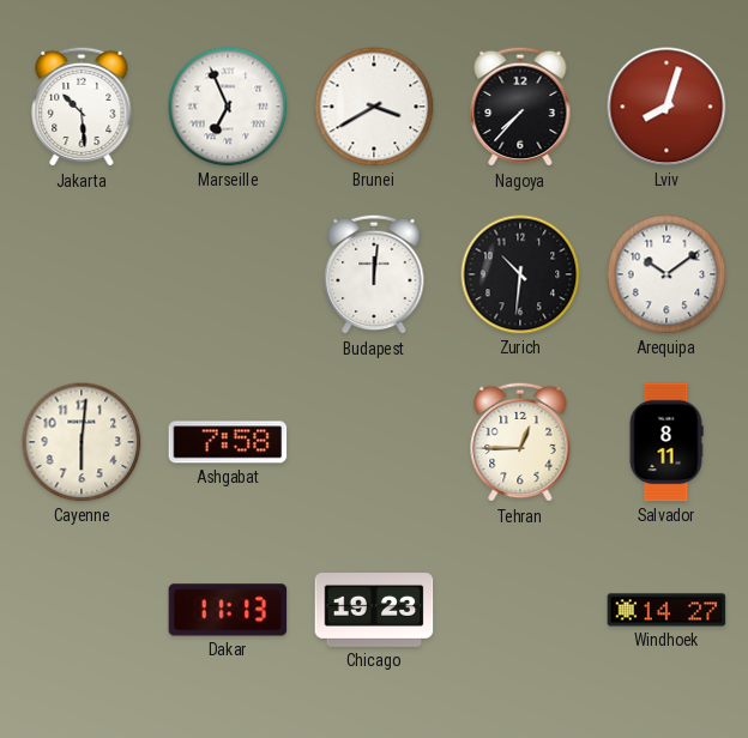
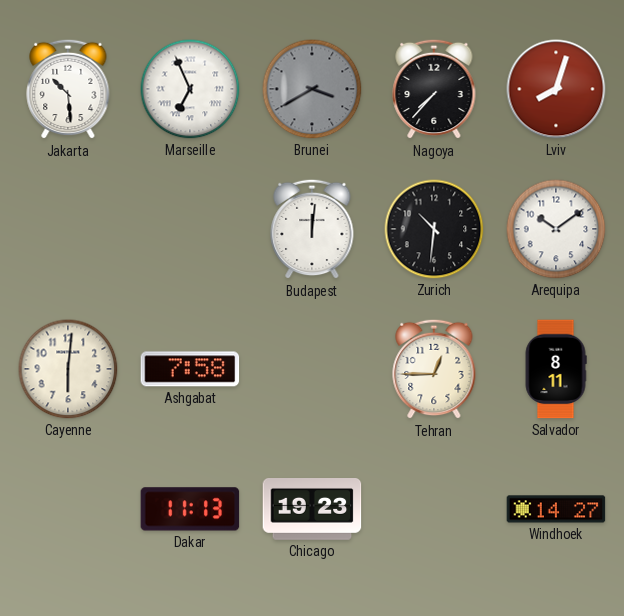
Brunei dial: white -> grey
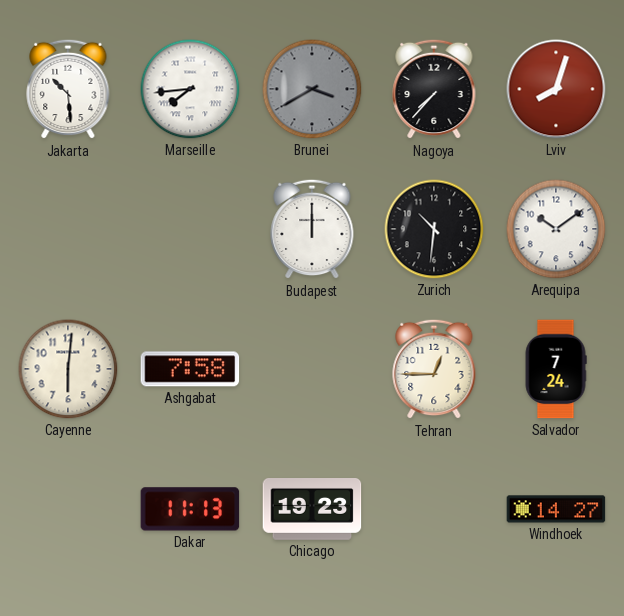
Marseille: 6:56 -> 7:44
Budapest: 12:01 -> 12:00
Salvador: 8:11 -> 7:24
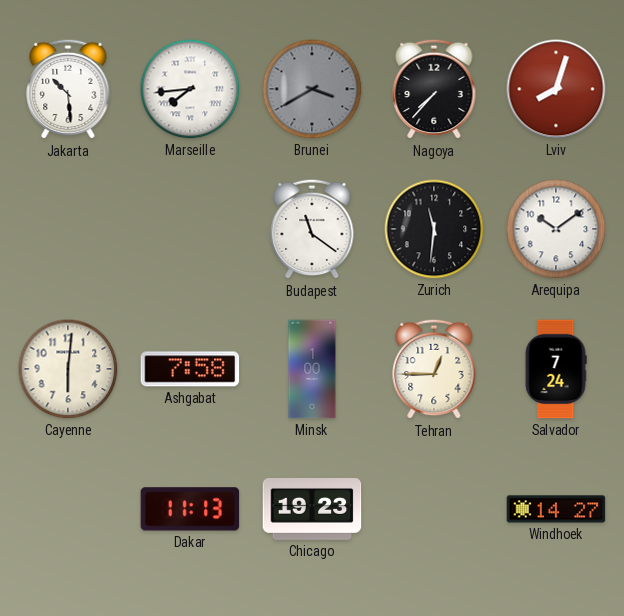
Budapest: 12:00 -> 11:21
Zurich: 10:31 -> 11:31
Minsk: none -> 1:00
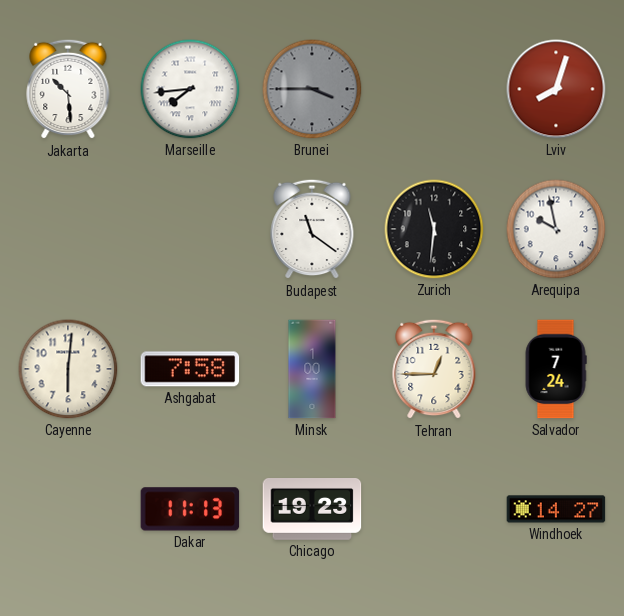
Brunei: 3:40 -> 3:45
Nagoya: 7:37 -> none
Arequipa: 10:09 -> 9:58
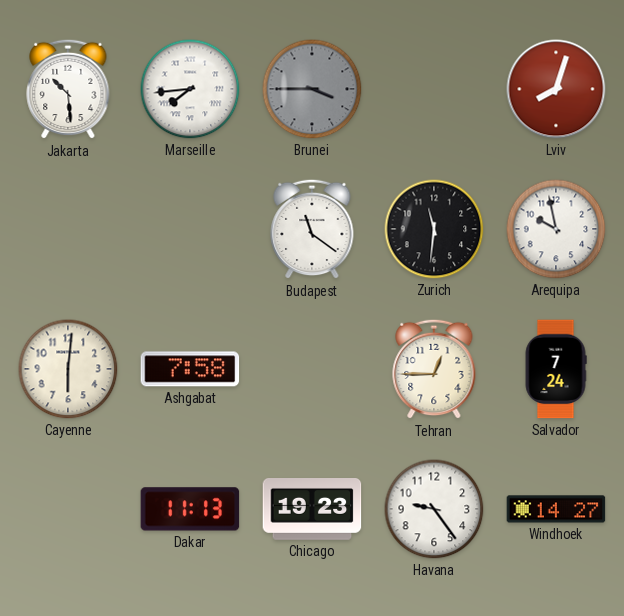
Minsk: 1:00 -> none
Havana: none -> 9:24
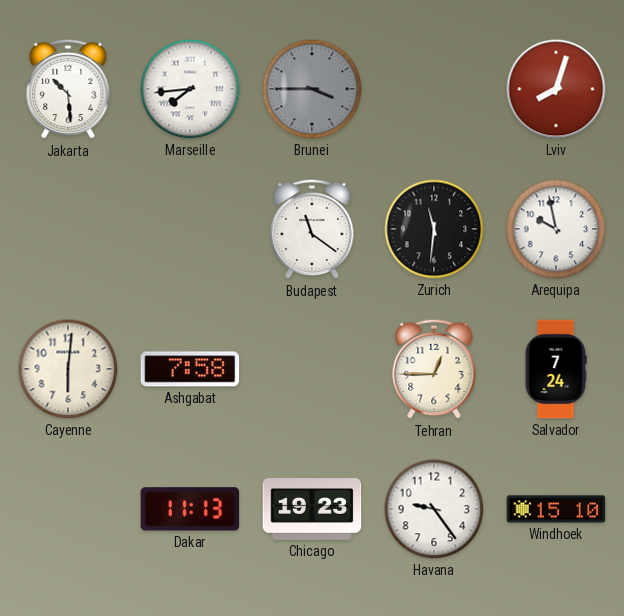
Windhoek: 14:27 -> 15:10
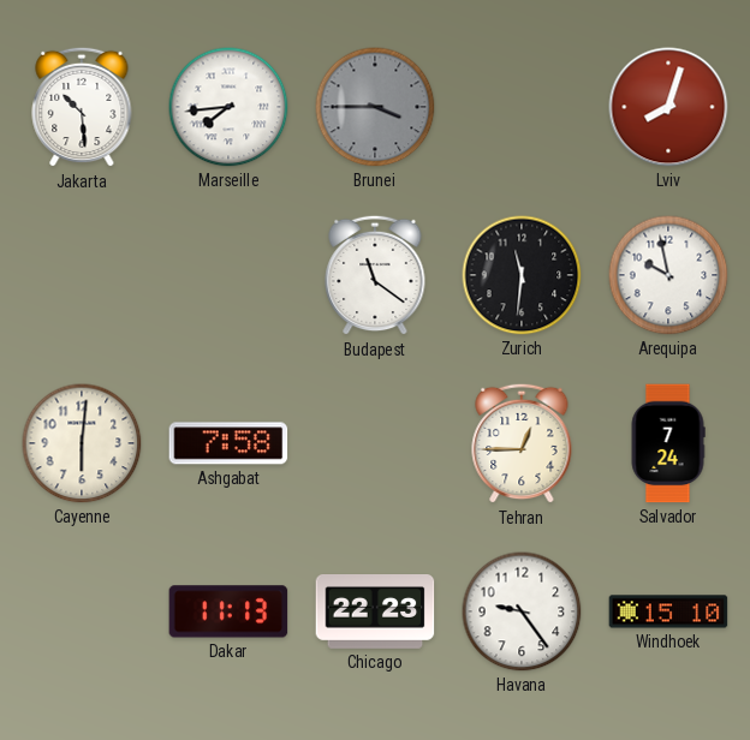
Chicago: 19:23 -> 22:23
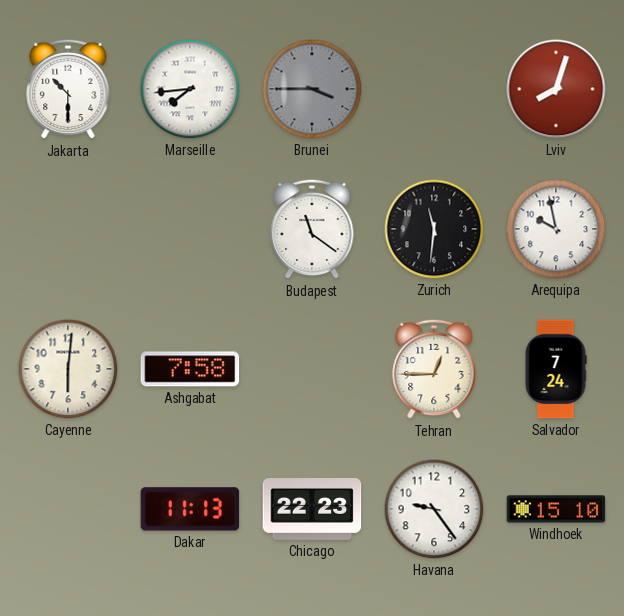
Jakarta: 10:29 -> 10:30
